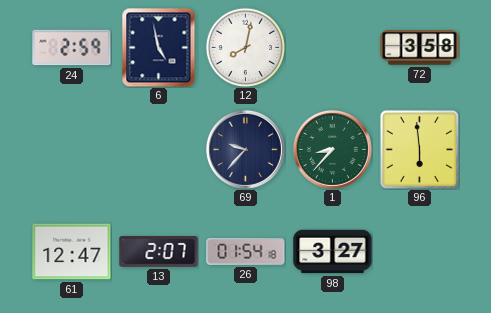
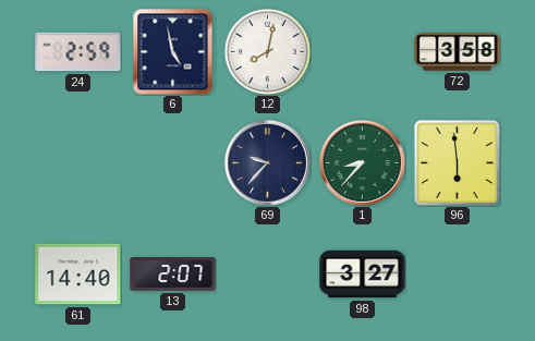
61: 12:47 -> 14:40
26: 01:54 -> none
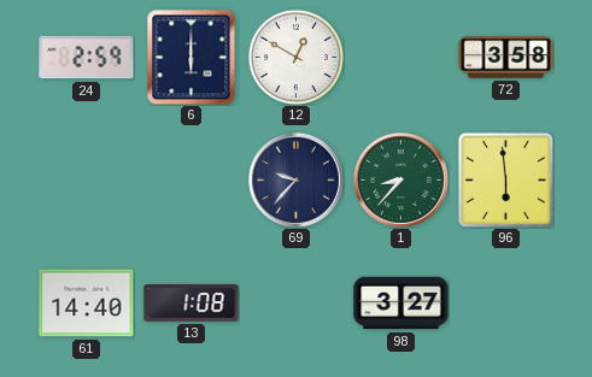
6: 4:58 -> 6:00
12: 8:02 -> 12:50
13: 2:07 -> 1:08
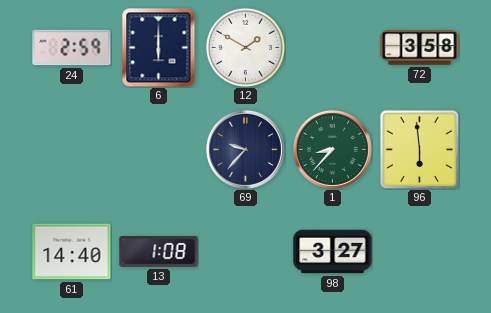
12: 12:50 -> 1:50
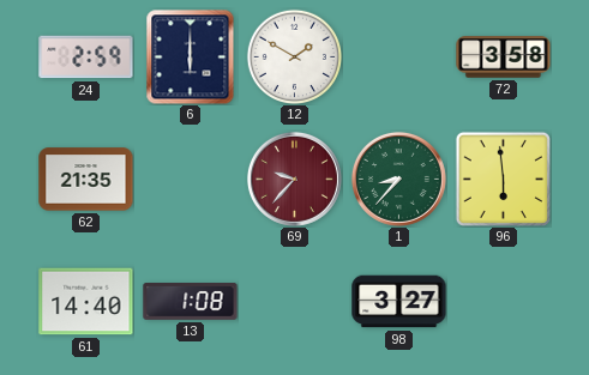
62: none -> 21:35
69 dial: navy -> burgundy
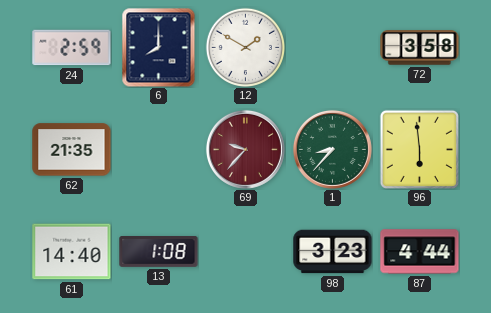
6: 6:00 -> 8:00
98: 3:27 -> 3:23
87: none -> 4:44
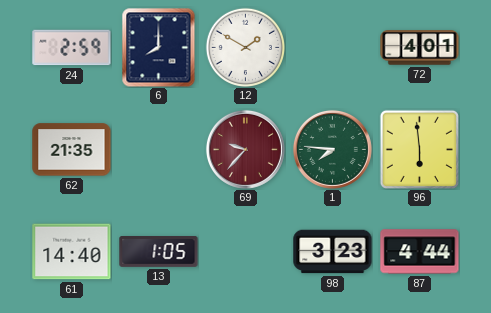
72: 3:58 -> 4:01
1: 8:37 -> 7:46
13: 1:08 -> 1:05
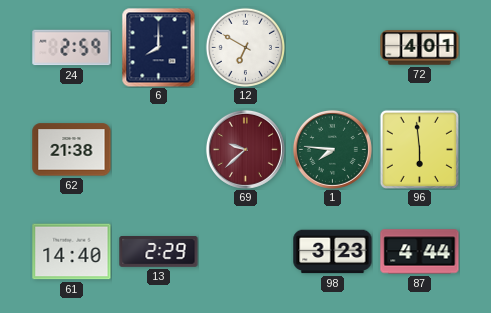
12: 1:50 -> 6:50
62: 21:35 -> 21:38
69: 9:37 -> 9:38
13: 1:05 -> 2:29
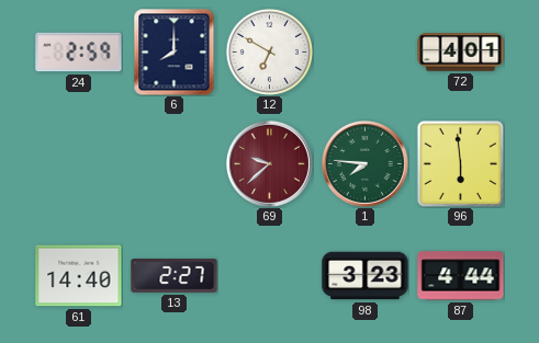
62: 21:38 -> none
13: 2:29 -> 2:27
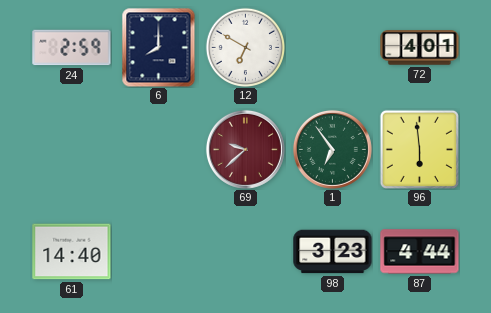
1: 7:46 -> 6:54
13: 2:27 -> none
